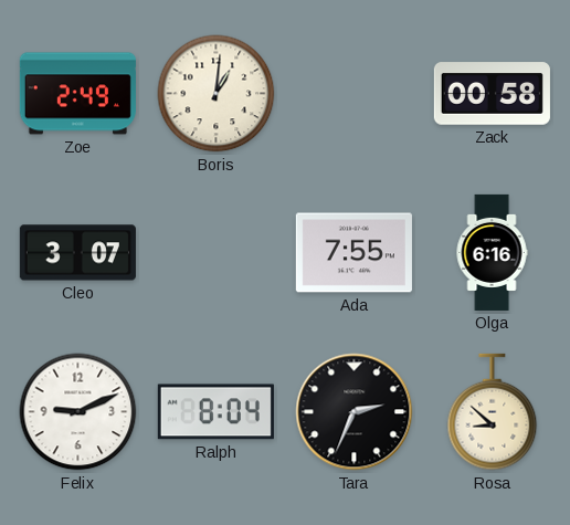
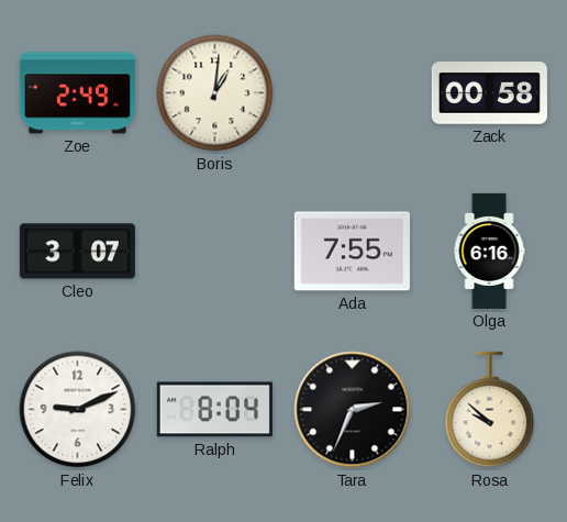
Rosa: 8:52 -> 9:52
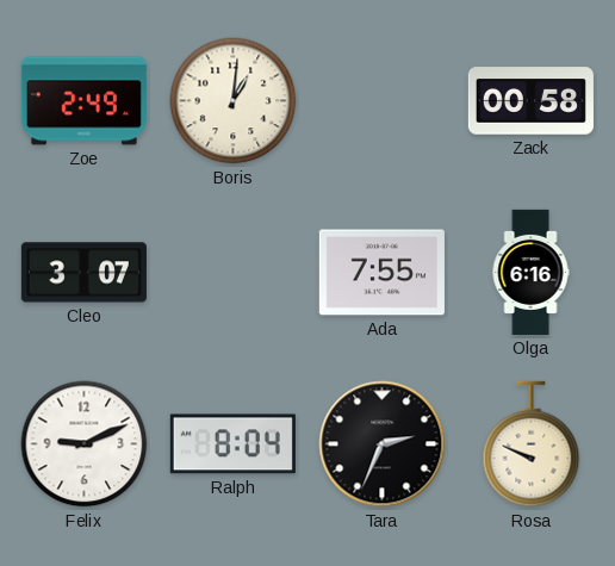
Rosa: 9:52 -> 9:49
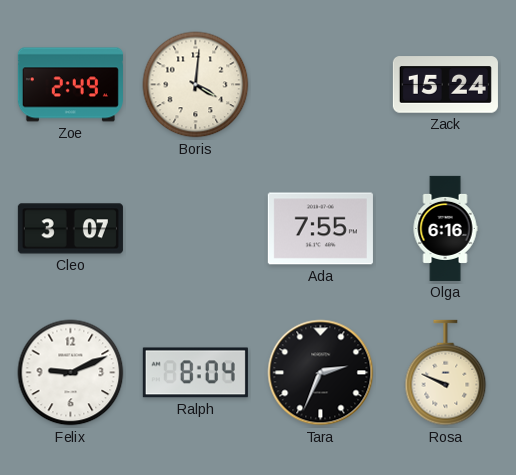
Boris: 1:01 -> 4:01
Zack: 00:58 -> 15:24
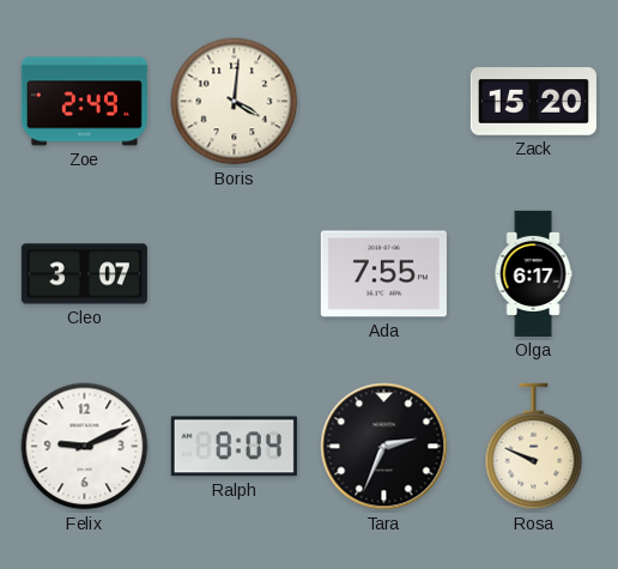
Zack: 15:24 -> 15:20
Olga: 6:16 -> 6:17
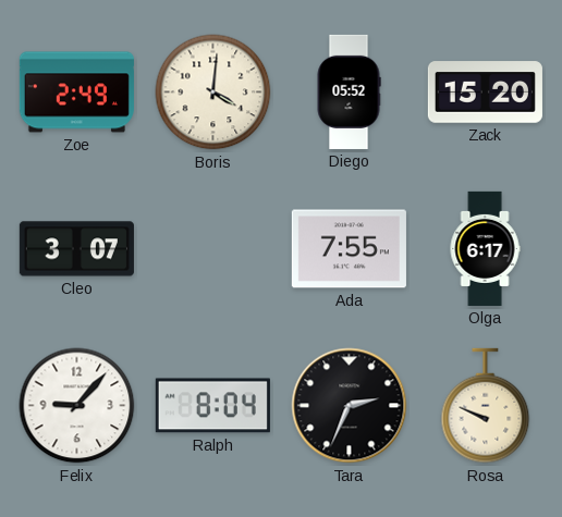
Diego: none -> 05:52
Felix: 9:11 -> 9:07
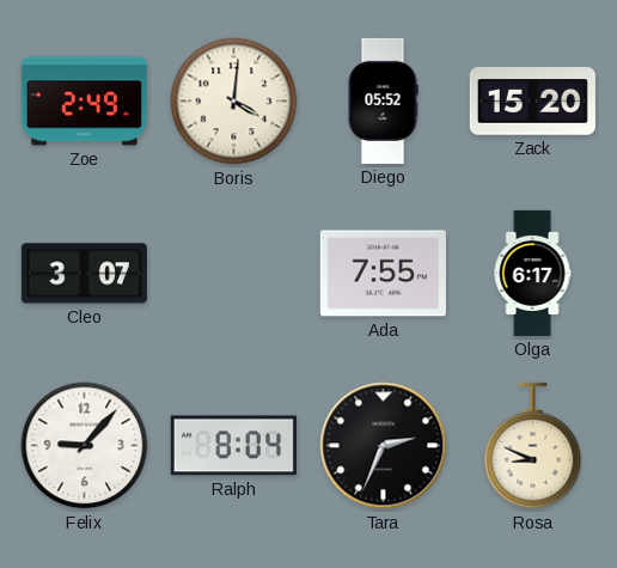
Rosa: 9:49 -> 8:49
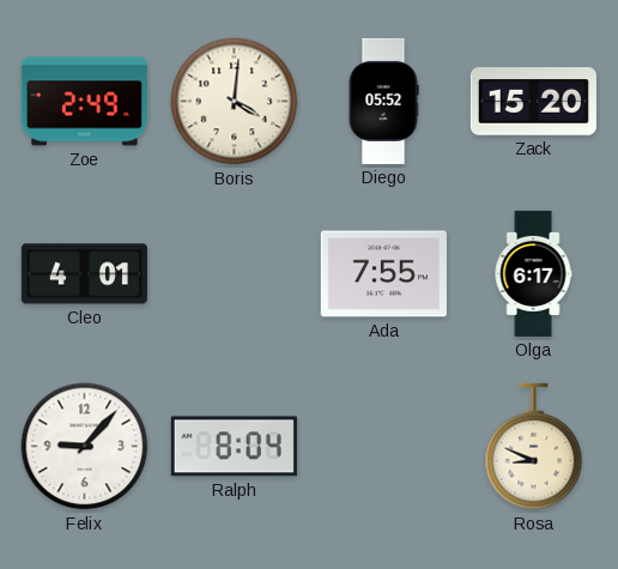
Cleo: 3:07 -> 4:01
Tara: 2:34 -> none
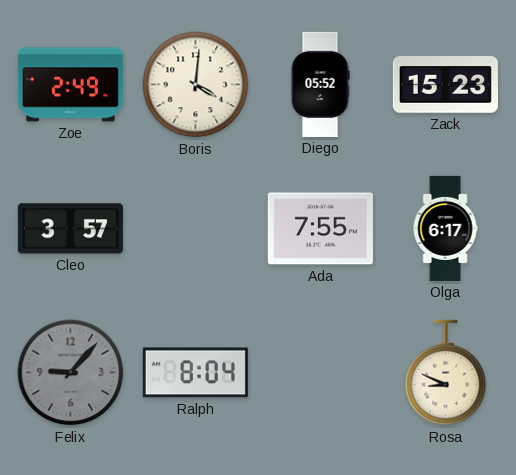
Zack: 15:20 -> 15:23
Cleo: 4:01 -> 3:57
Felix dial: white -> grey
